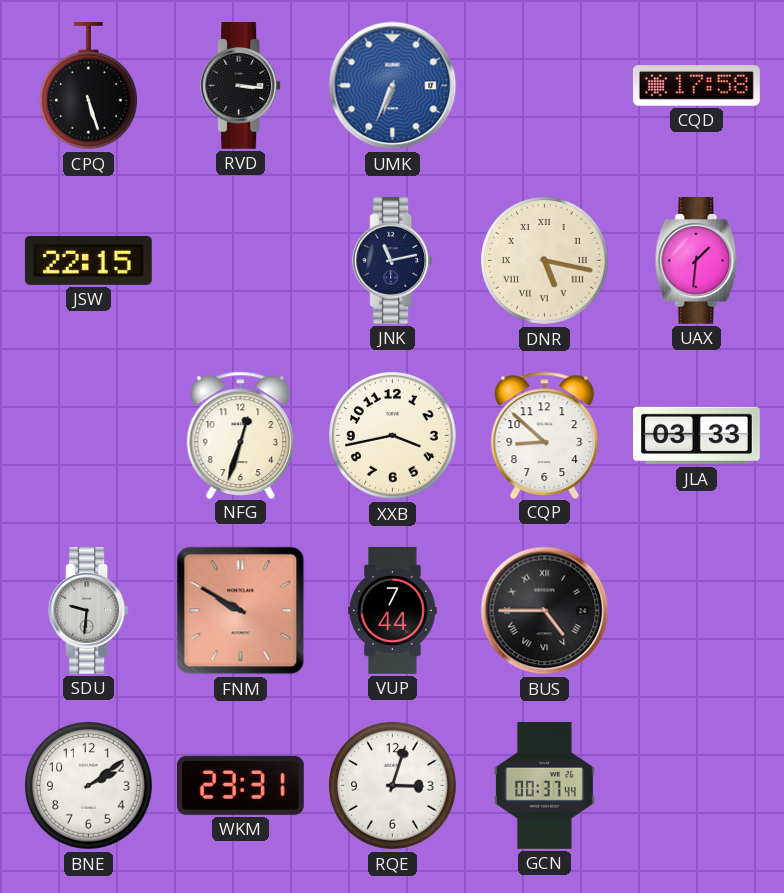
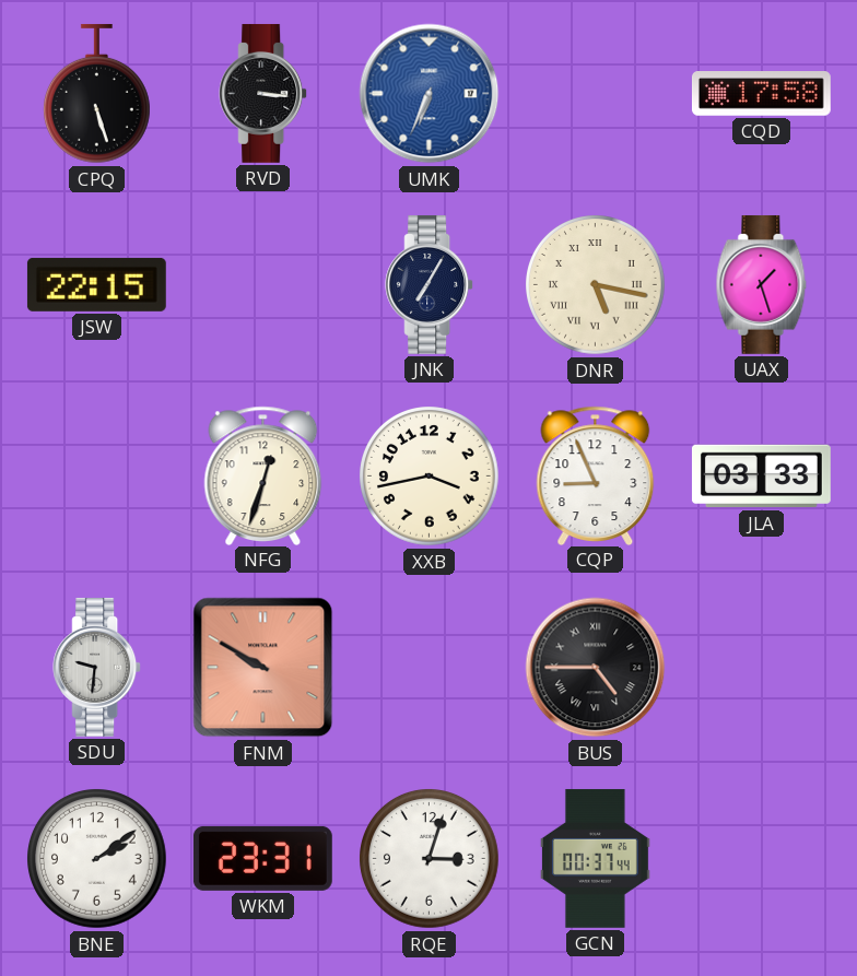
JNK: 11:13 -> 7:05
UAX: 1:31 -> 1:27
CQP: 8:52 -> 8:56
VUP: 7:44 -> none
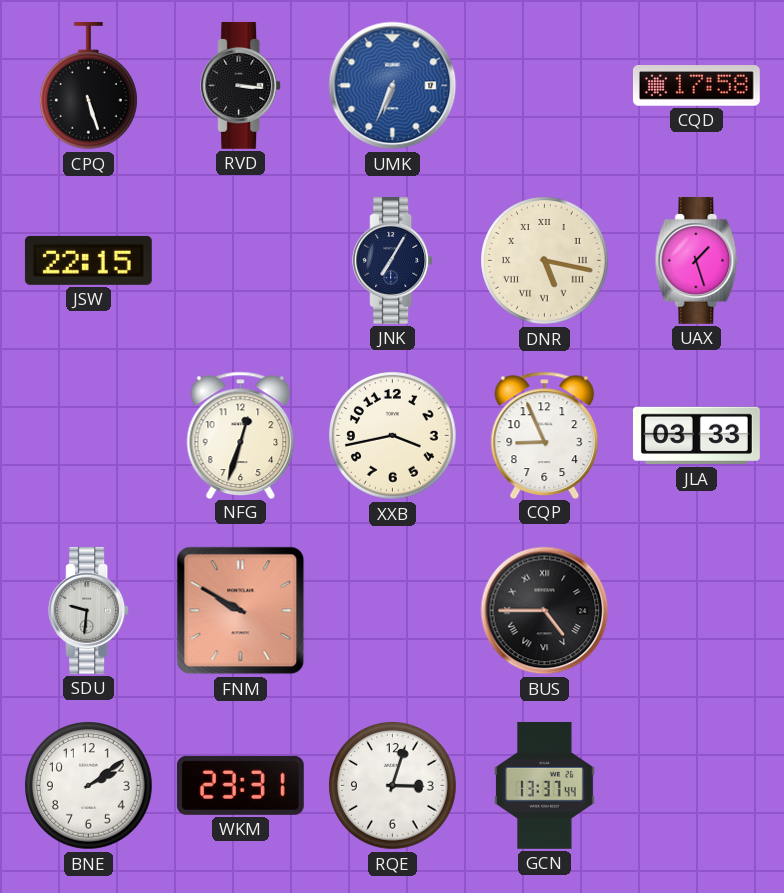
GCN: 00:37 -> 13:37
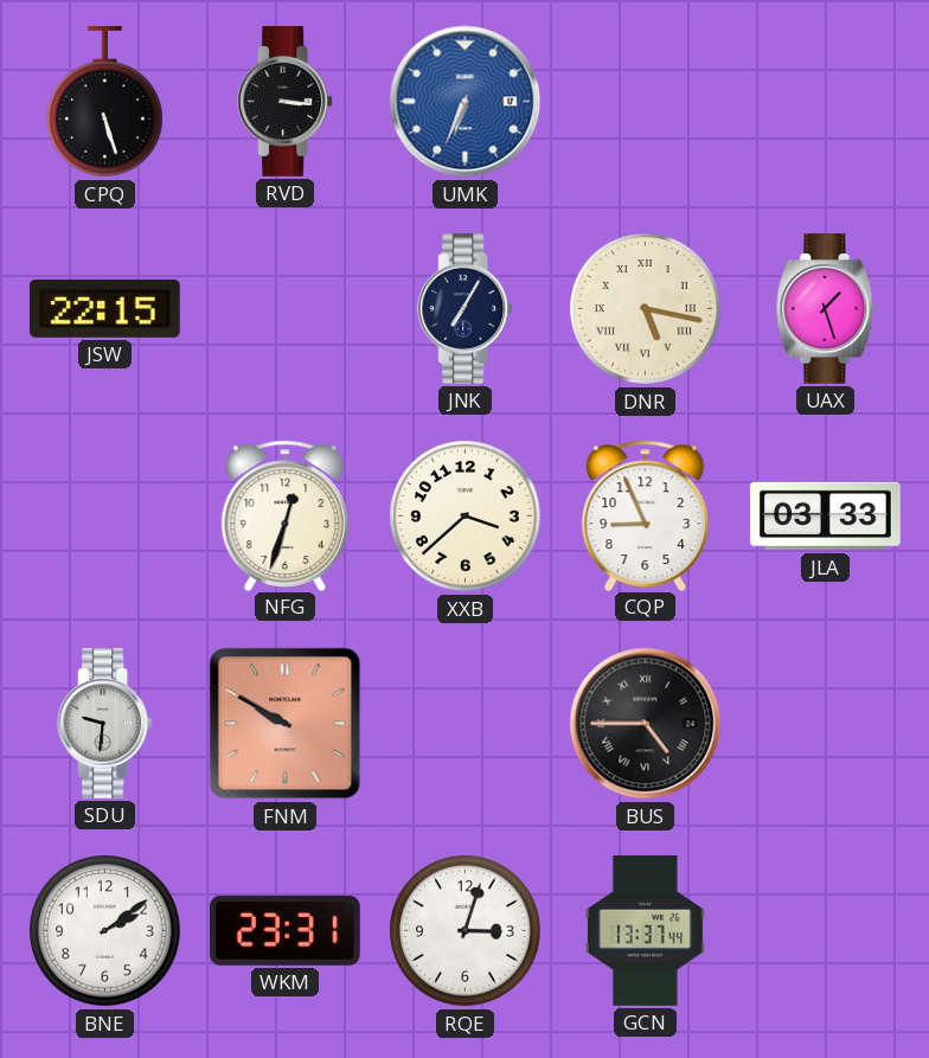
CQD: 17:58 -> none
XXB: 3:43 -> 3:38
